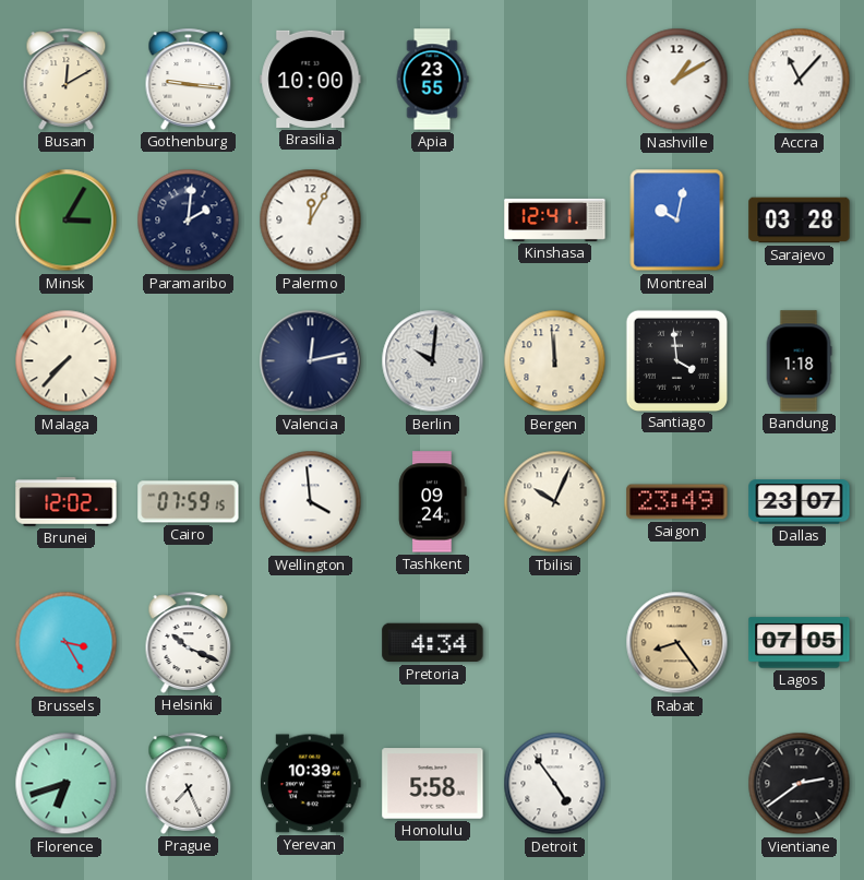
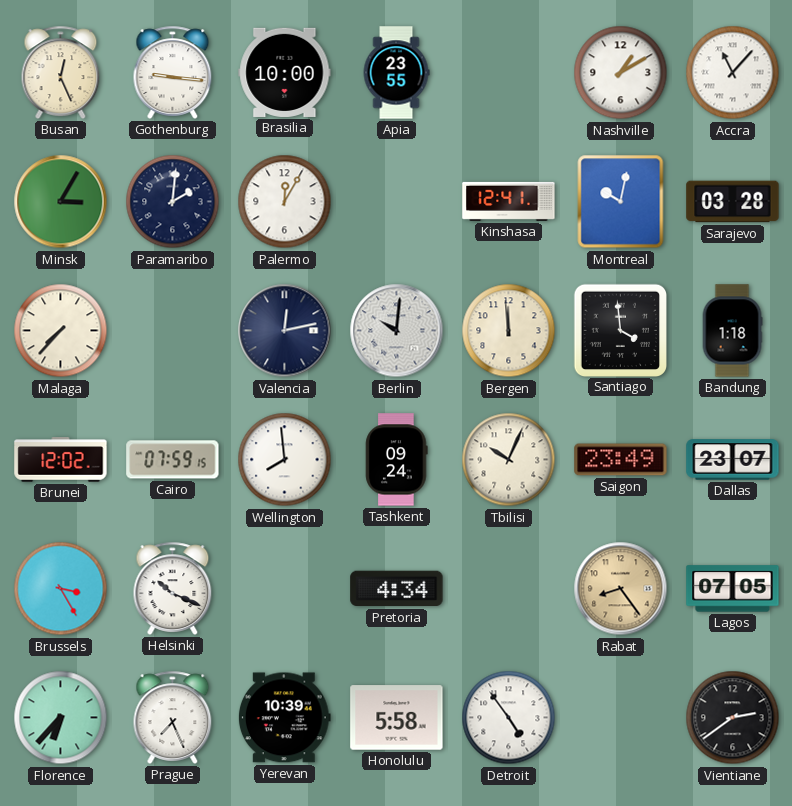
Busan: 12:10 -> 12:26
Wellington: 3:59 -> 7:59
Florence: 6:42 -> 6:37
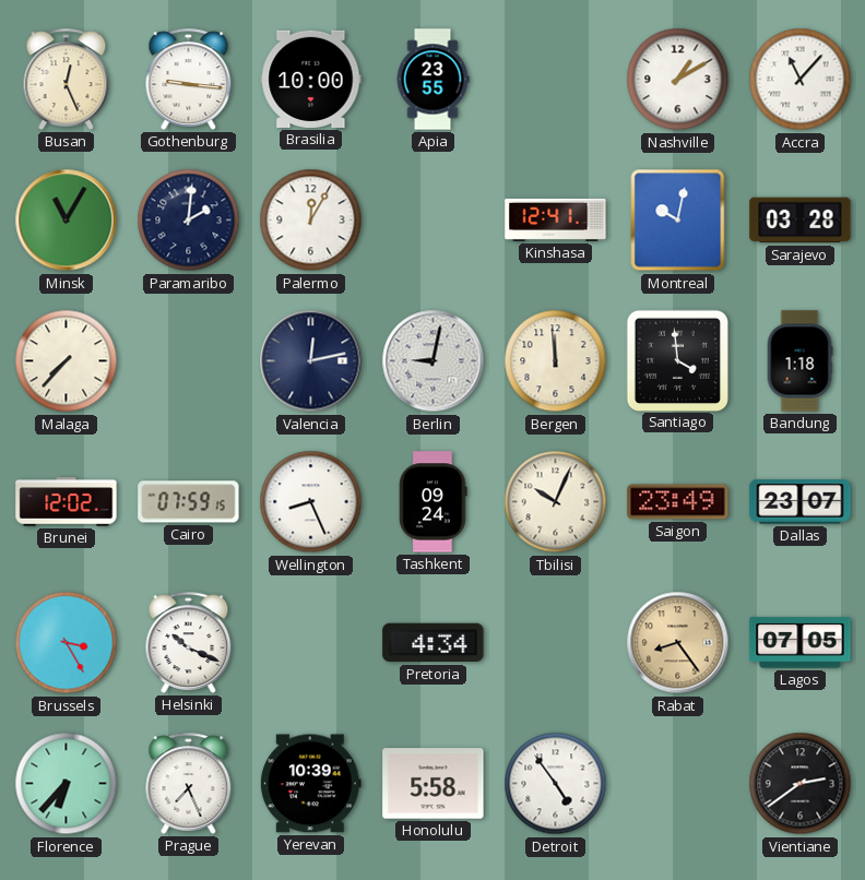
Minsk: 3:05 -> 11:05
Berlin: 10:01 -> 9:02
Wellington: 7:59 -> 8:26
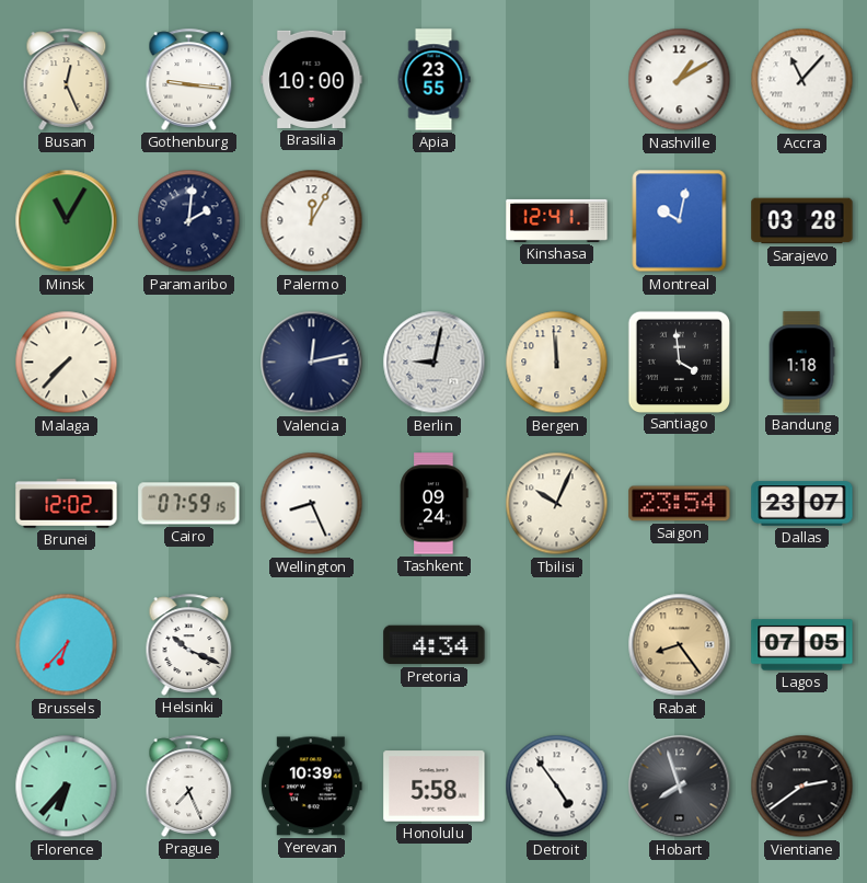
Saigon: 23:49 -> 23:54
Brussels: 3:25 -> 6:37
Hobart: none -> 7:57
